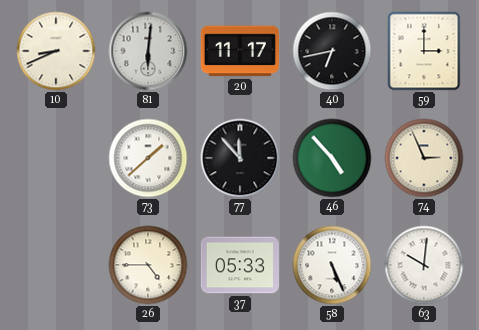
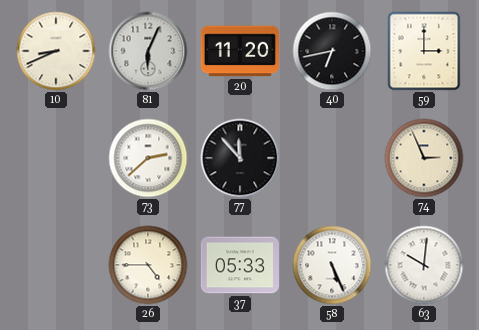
81: 6:01 -> 6:04
20: 11:17 -> 11:20
73: 1:38 -> 2:38
46: 4:53 -> none
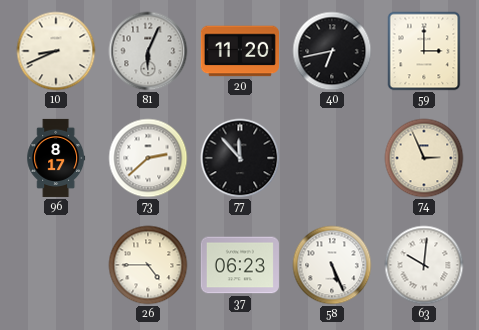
96: none -> 8:17
37: 05:33 -> 06:23
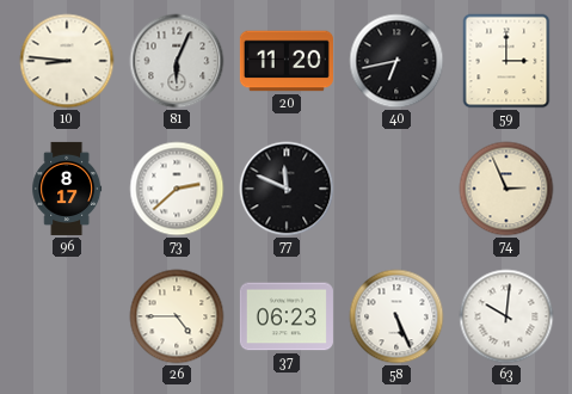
10: 8:41 -> 8:46
77: 11:53 -> 11:49
